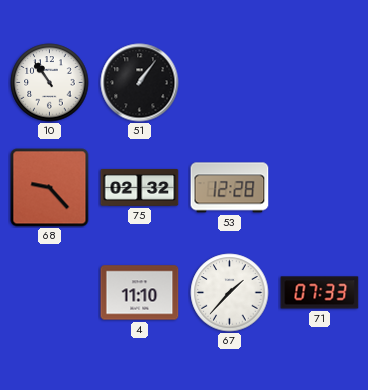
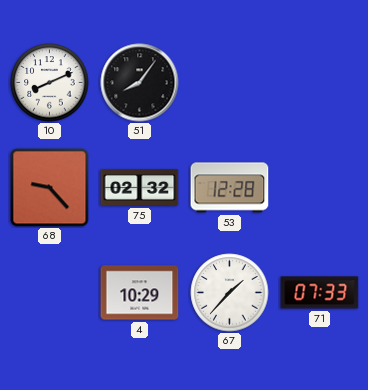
10: 10:54 -> 8:11
51: 1:06 -> 8:06
4: 11:10 -> 10:29
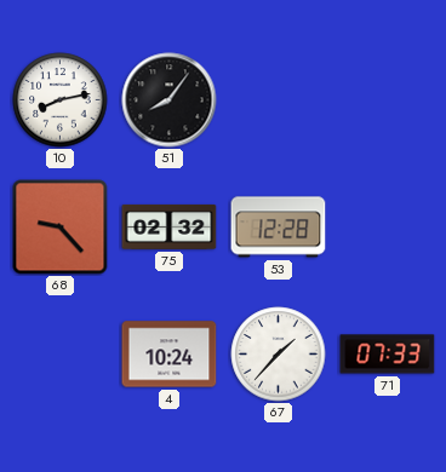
10: 8:11 -> 8:13
4: 10:29 -> 10:24
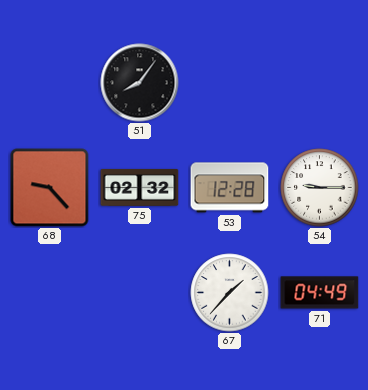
10: 8:13 -> none
54: none -> 9:15
4: 10:24 -> none
71: 07:33 -> 04:49
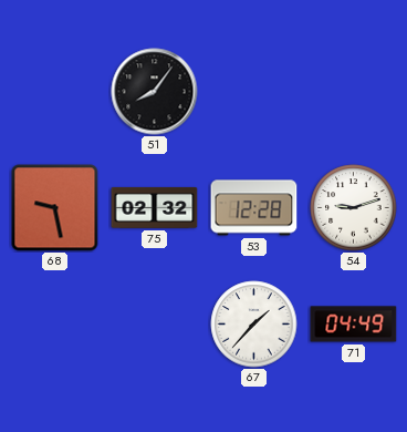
68: 9:23 -> 9:28
54: 9:15 -> 9:12
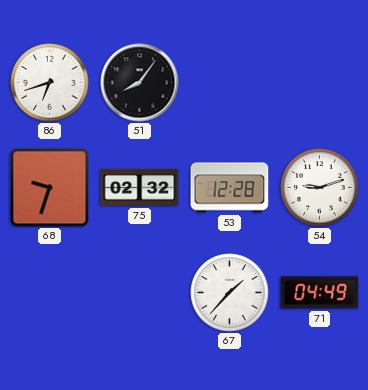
86: none -> 6:42
68: 9:28 -> 9:33
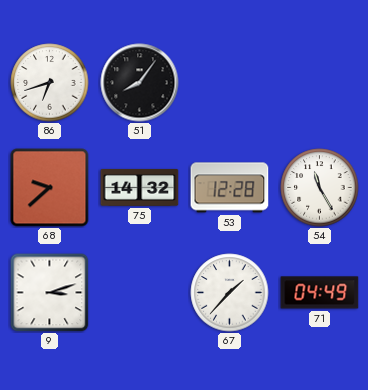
68: 9:33 -> 9:38
75: 02:32 -> 14:32
54: 9:12 -> 11:25
9: none -> 3:12
